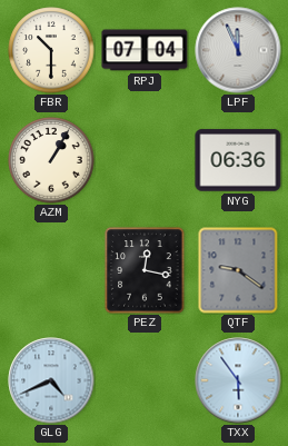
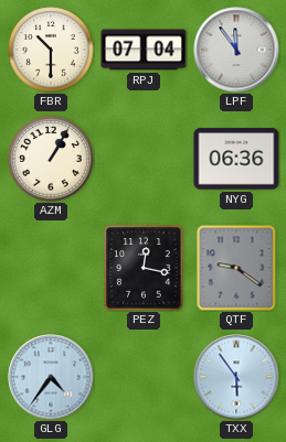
LPF: 11:56 -> 11:54
GLG: 4:41 -> 4:36
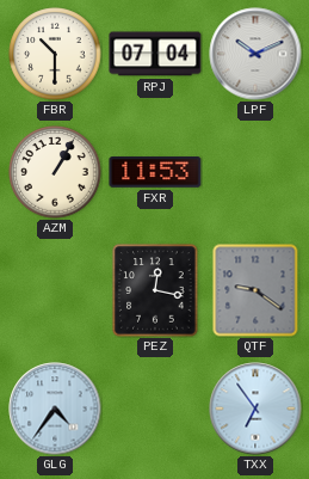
LPF: 11:54 -> 10:11
FXR: none -> 11:53
NYG: 06:36 -> none
TXX: 5:54 -> 6:54
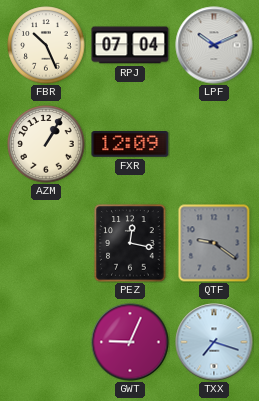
FBR: 10:30 -> 10:26
FXR: 11:53 -> 12:09
GLG: 4:36 -> none
GWT: none -> 9:04
TXX: 6:54 -> 7:18
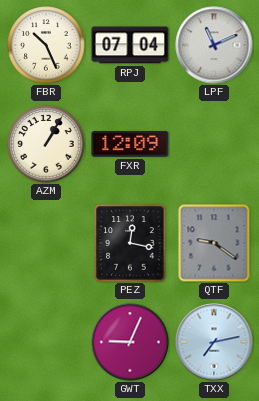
LPF: 10:11 -> 11:11
TXX: 7:18 -> 7:13
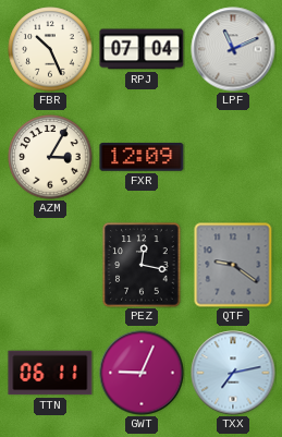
AZM: 1:05 -> 3:05
TTN: none -> 06:11
